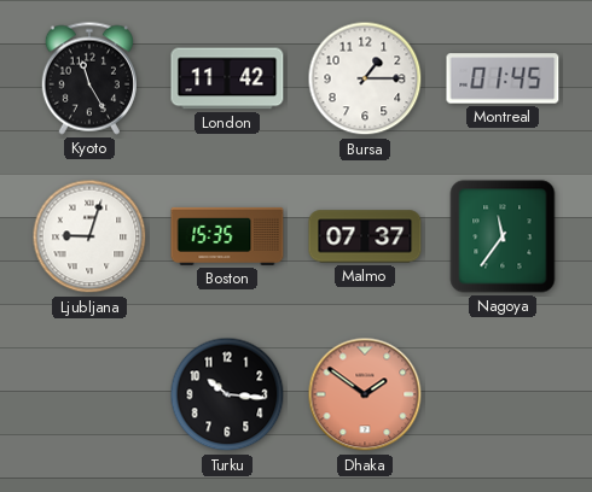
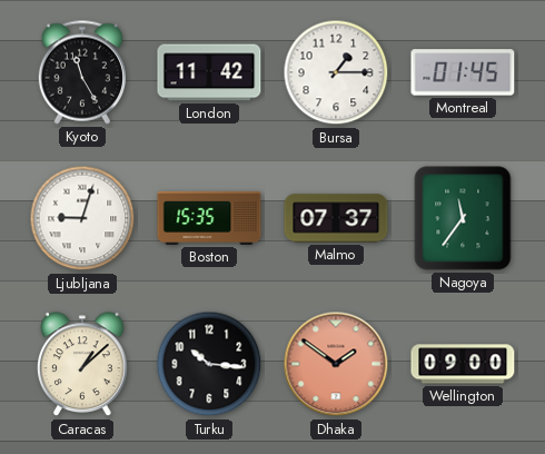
Caracas: none -> 1:08
Wellington: none -> 09:00
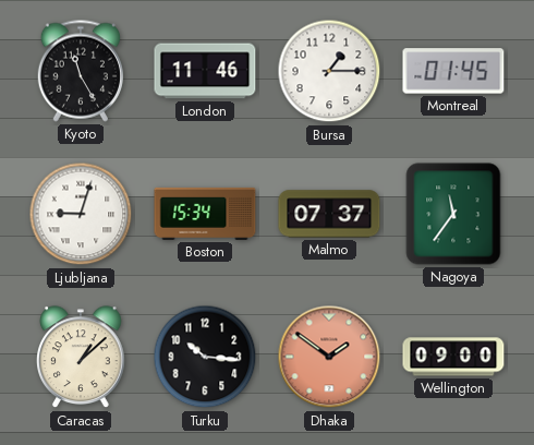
London: 11:42 -> 11:46
Boston: 15:35 -> 15:34
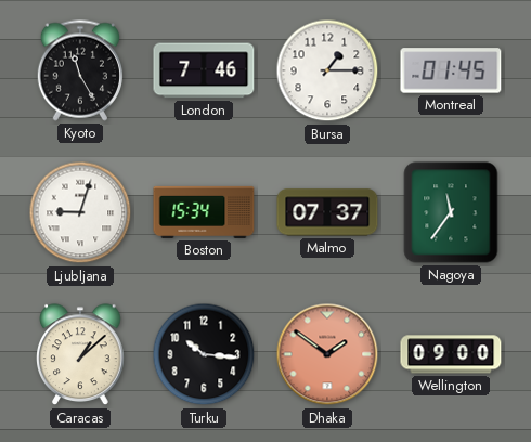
London: 11:46 -> 7:46
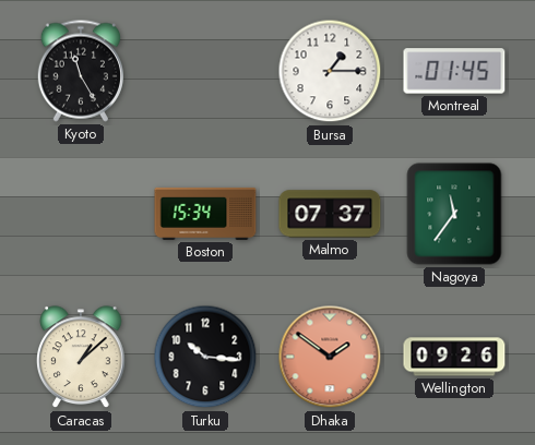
London: 7:46 -> none
Ljubljana: 9:03 -> none
Wellington: 09:00 -> 09:26
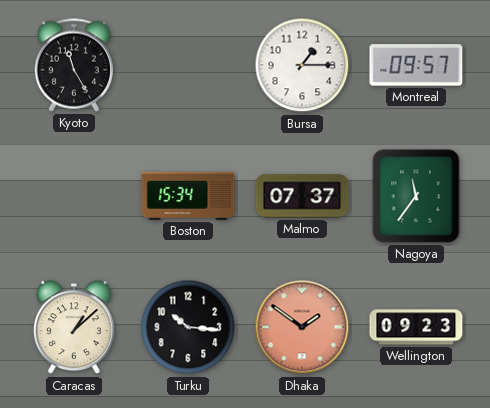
Montreal: 01:45 -> 09:57
Wellington: 09:26 -> 09:23
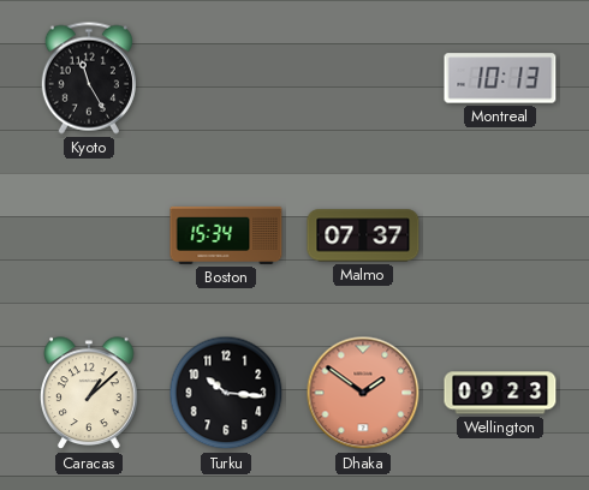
Bursa: 1:15 -> none
Montreal: 09:57 -> 10:13
Nagoya: 11:36 -> none
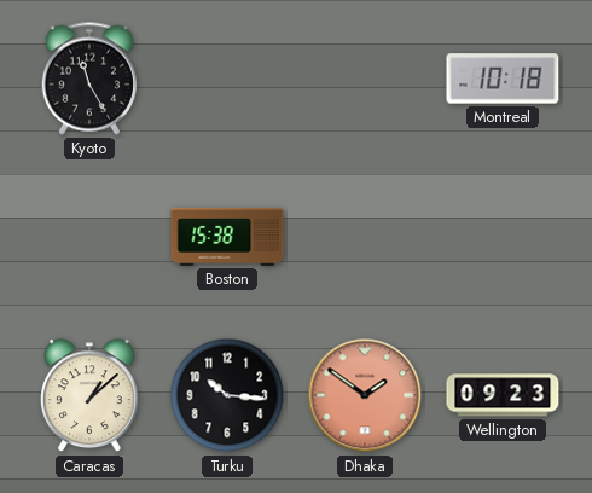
Montreal: 10:13 -> 10:18
Boston: 15:34 -> 15:38
Malmo: 07:37 -> none
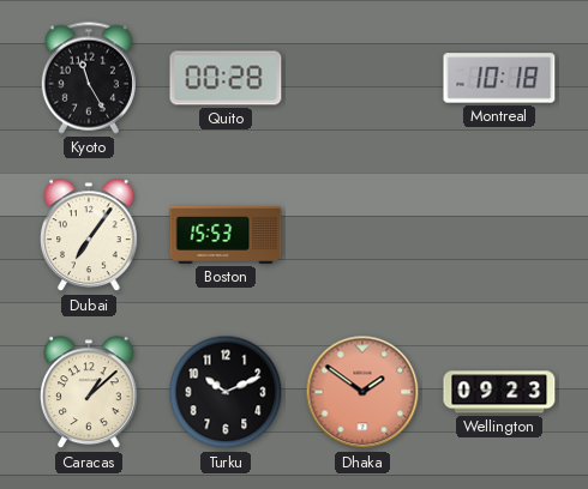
Quito: none -> 00:28
Dubai: none -> 7:06
Boston: 15:38 -> 15:53
Turku: 10:16 -> 10:11
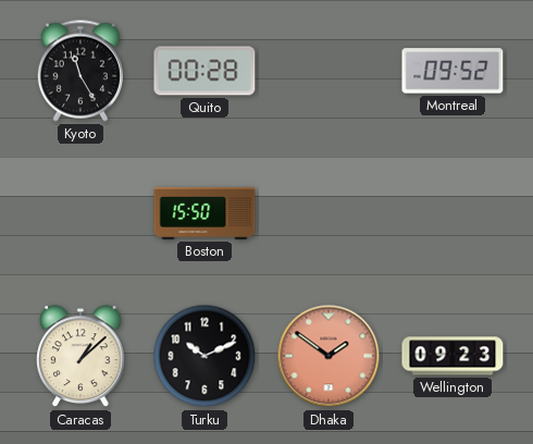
Montreal: 10:18 -> 09:52
Dubai: 7:06 -> none
Boston: 15:53 -> 15:50
